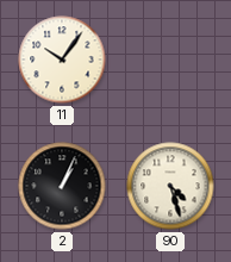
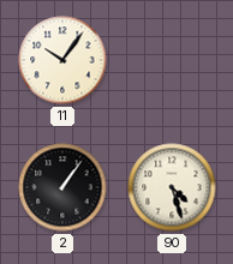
2: 1:04 -> 1:06
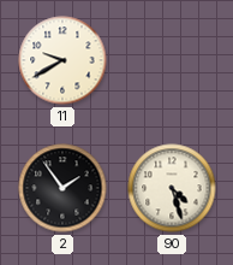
11: 10:06 -> 9:40
2: 1:06 -> 1:54
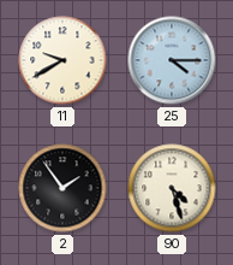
25: none -> 4:15
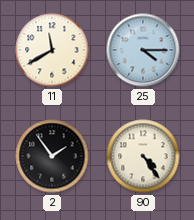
11: 9:40 -> 11:40
90: 4:27 -> 4:24
